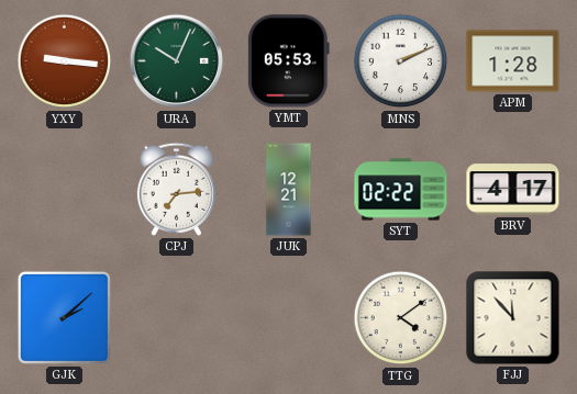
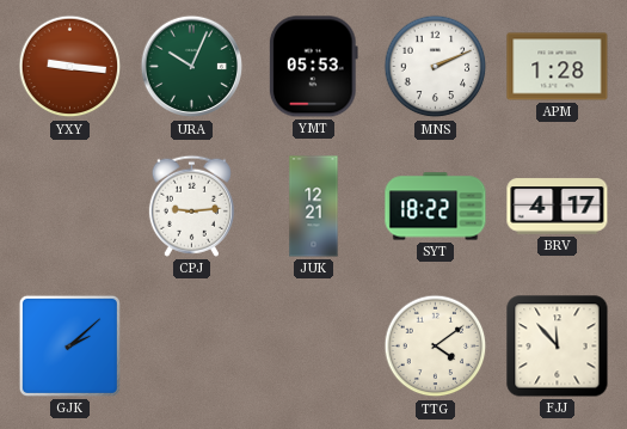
CPJ: 7:14 -> 9:14
SYT: 02:22 -> 18:22
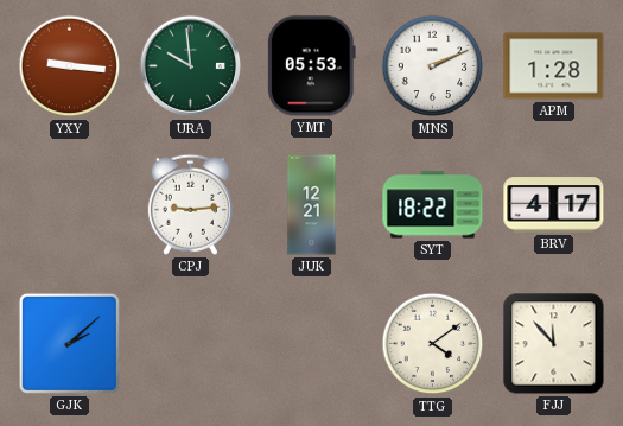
URA: 10:04 -> 9:59
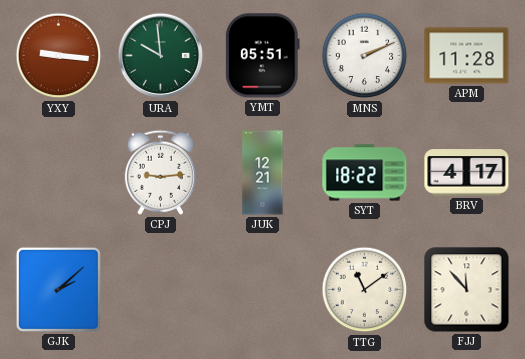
YMT: 05:53 -> 05:51
APM: 1:28 -> 11:28
TTG: 4:09 -> 11:09
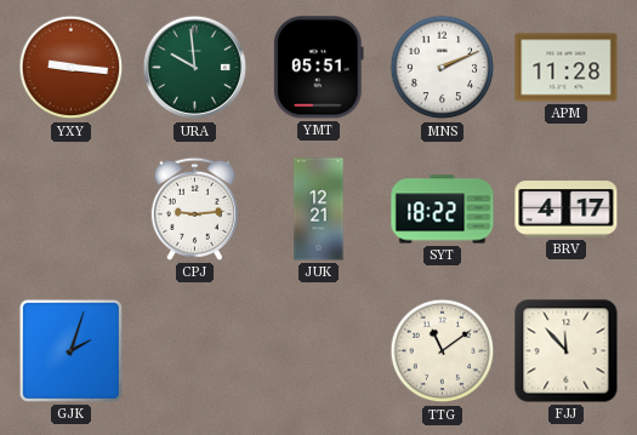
GJK: 2:08 -> 2:03
